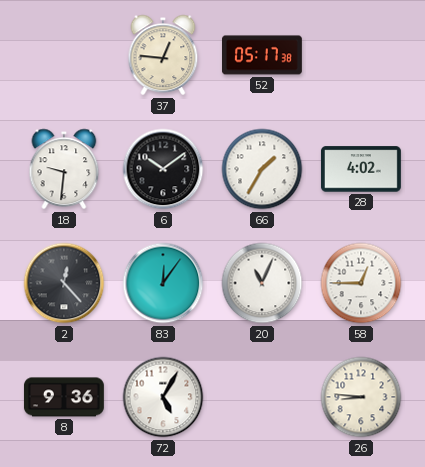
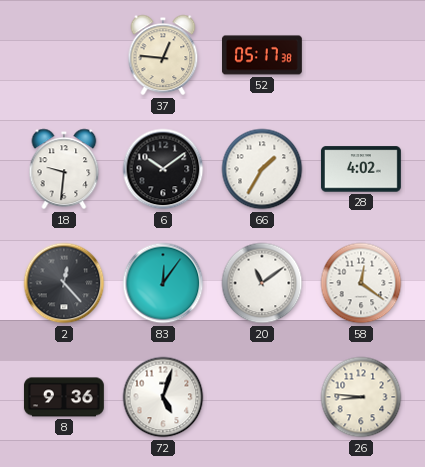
20: 11:04 -> 11:09
58: 12:45 -> 12:21
72: 5:05 -> 5:03
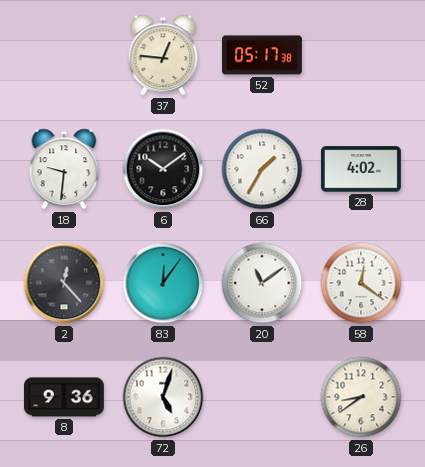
26: 8:46 -> 8:39
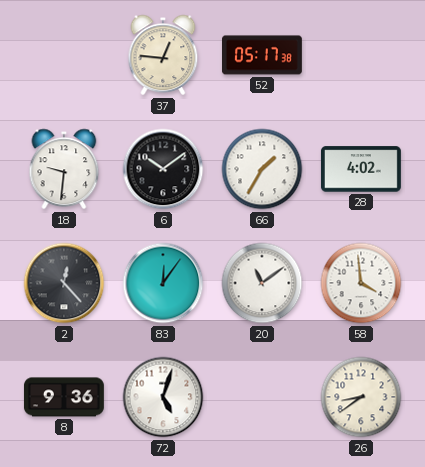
58: 12:21 -> 3:59
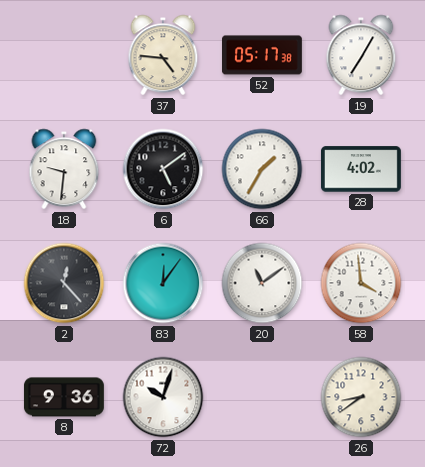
37: 12:46 -> 4:46
19: none -> 7:05
6: 10:09 -> 5:09
72: 5:03 -> 10:03
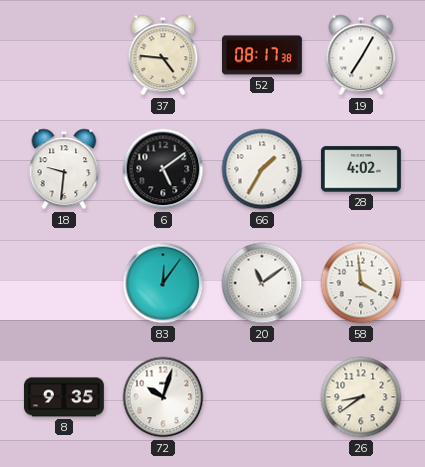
52: 05:17 -> 08:17
2: 12:23 -> none
8: 9:36 -> 9:35
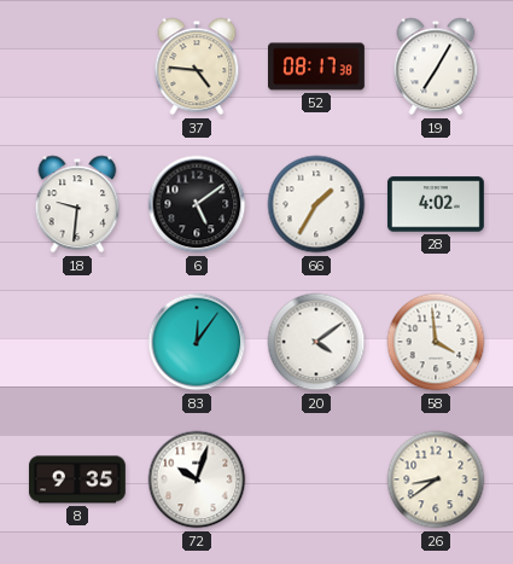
20: 11:09 -> 4:09
